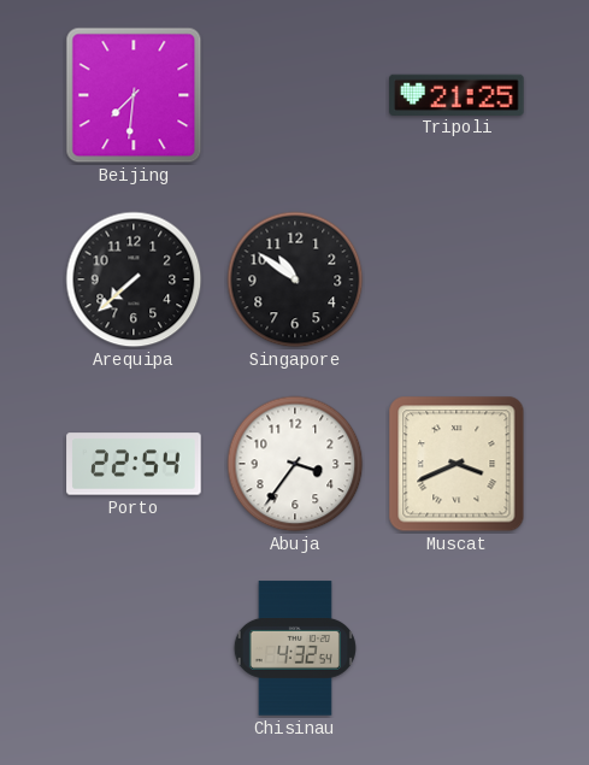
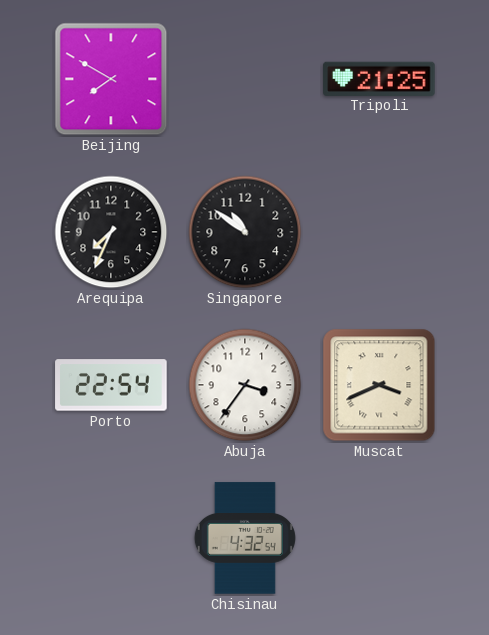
Beijing: 7:31 -> 7:50
Arequipa: 7:38 -> 7:34
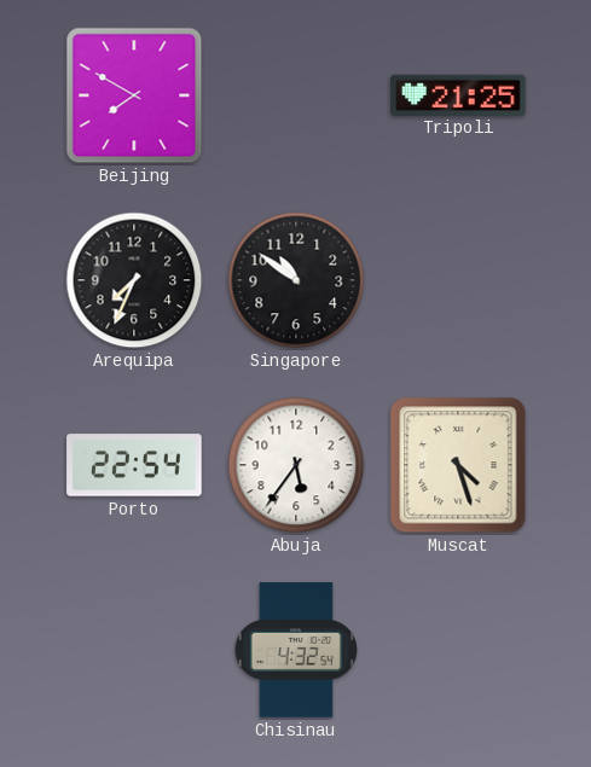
Abuja: 3:36 -> 5:36
Muscat: 3:41 -> 4:27
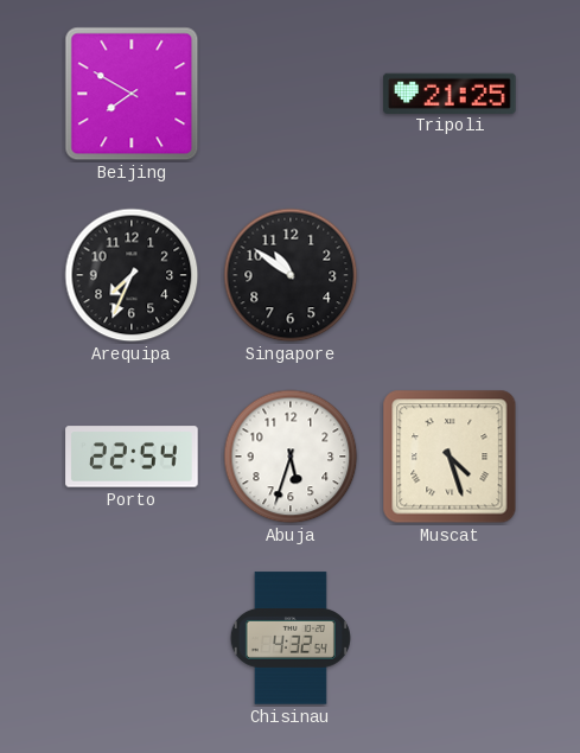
Abuja: 5:36 -> 5:33
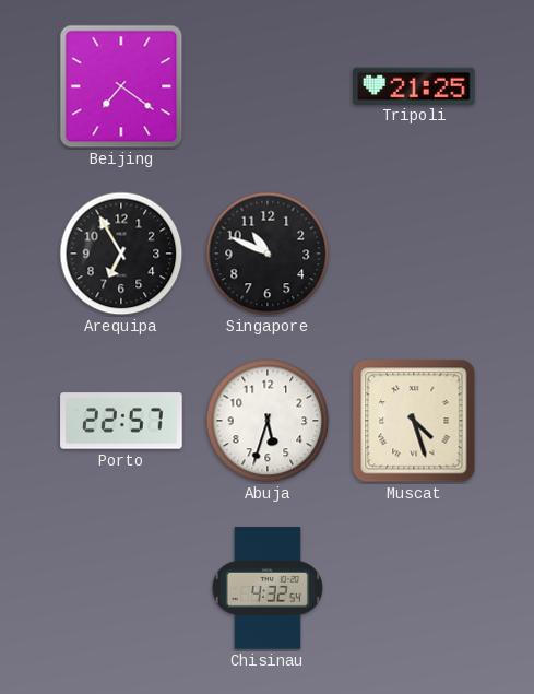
Beijing: 7:50 -> 7:21
Arequipa: 7:34 -> 6:55
Singapore: 10:51 -> 10:49
Porto: 22:54 -> 22:57
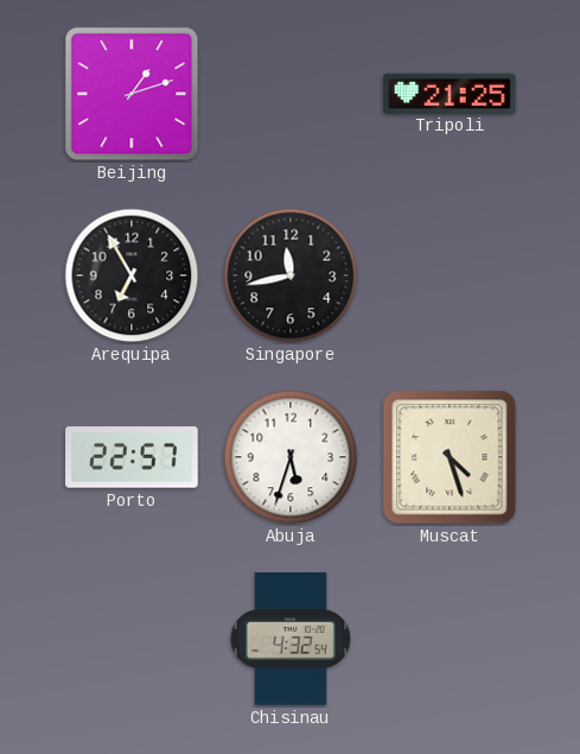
Beijing: 7:21 -> 1:12
Singapore: 10:49 -> 11:43
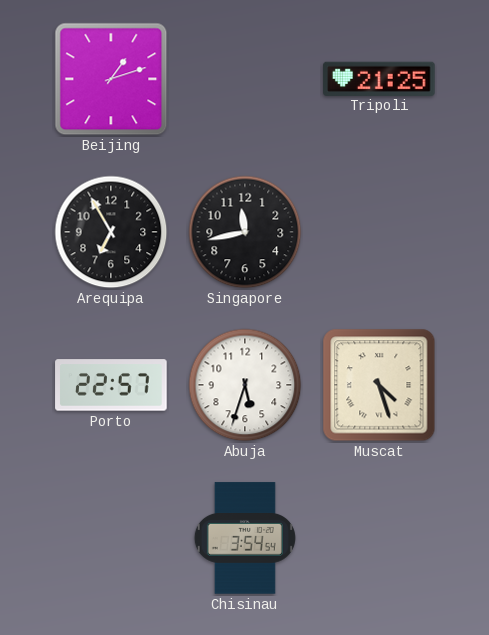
Chisinau: 4:32 -> 3:54
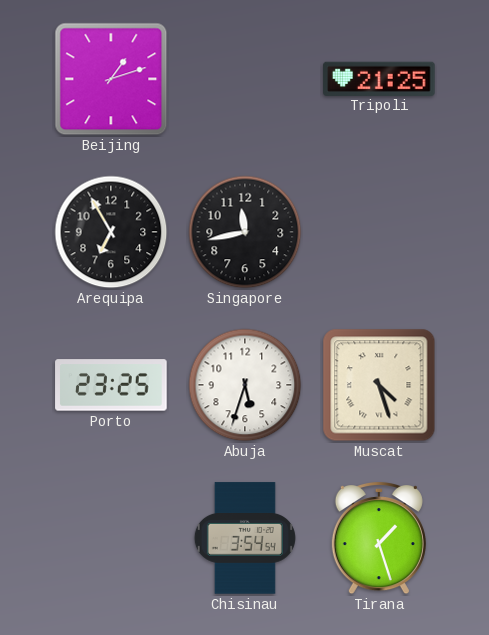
Porto: 22:57 -> 23:25
Tirana: none -> 1:27
